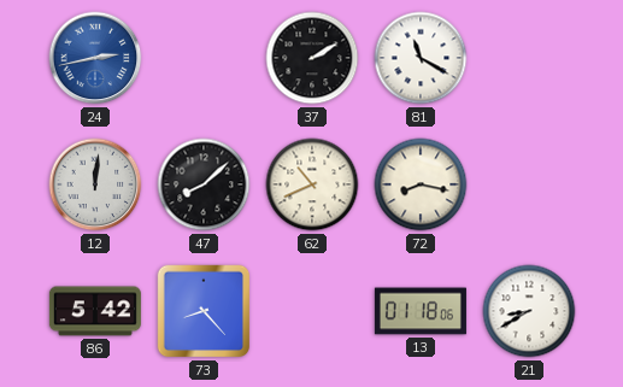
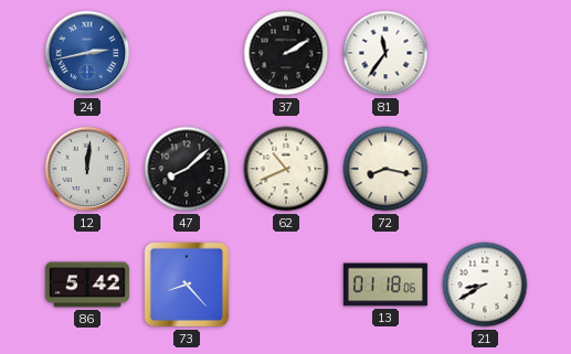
81: 11:20 -> 11:36
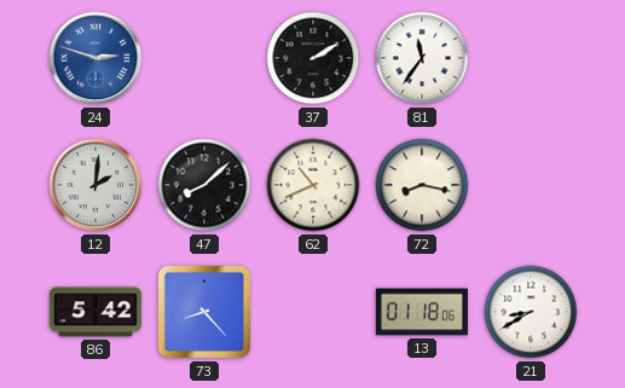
24: 2:43 -> 2:48
12: 12:01 -> 2:01
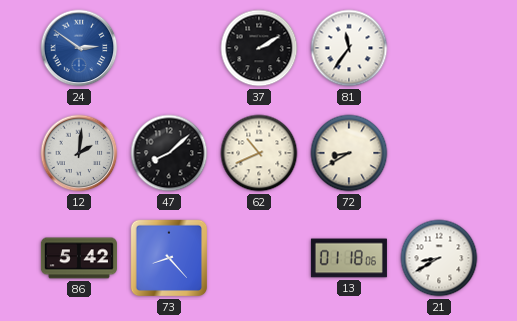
24: 2:48 -> 2:51
72: 8:17 -> 8:40
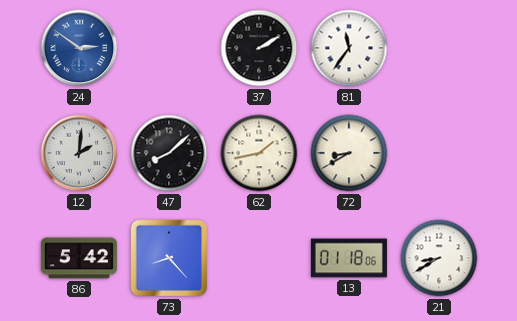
62: 10:41 -> 1:43
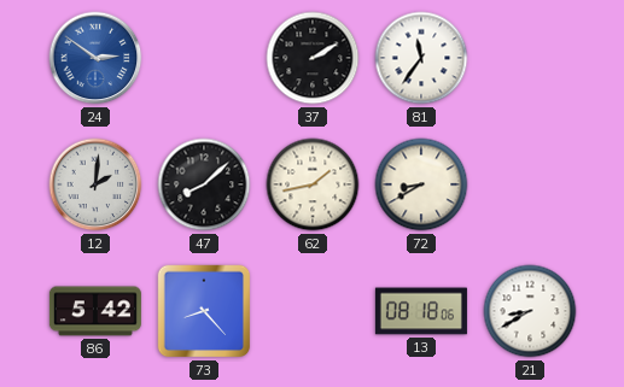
13: 01:18 -> 08:18
